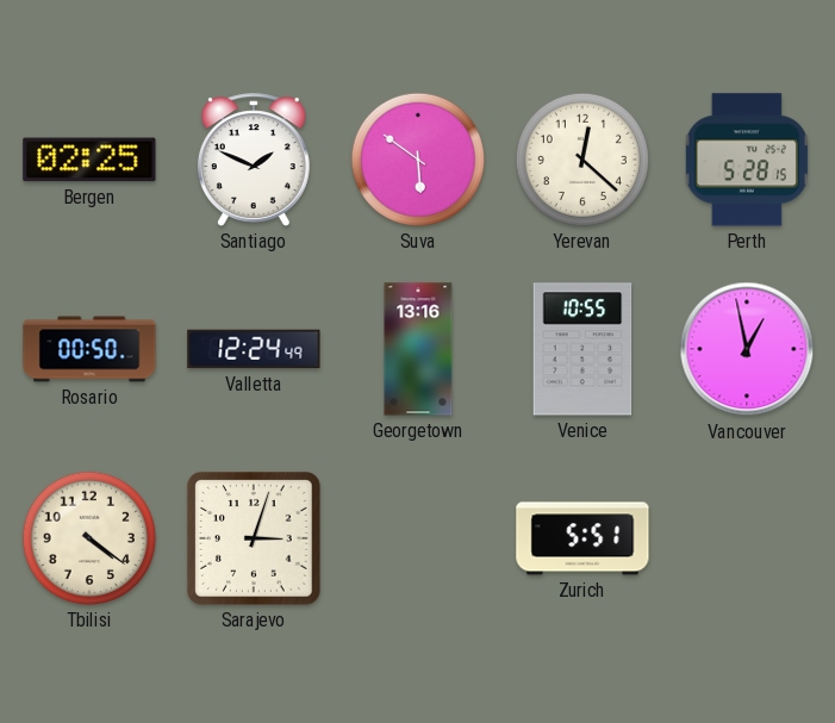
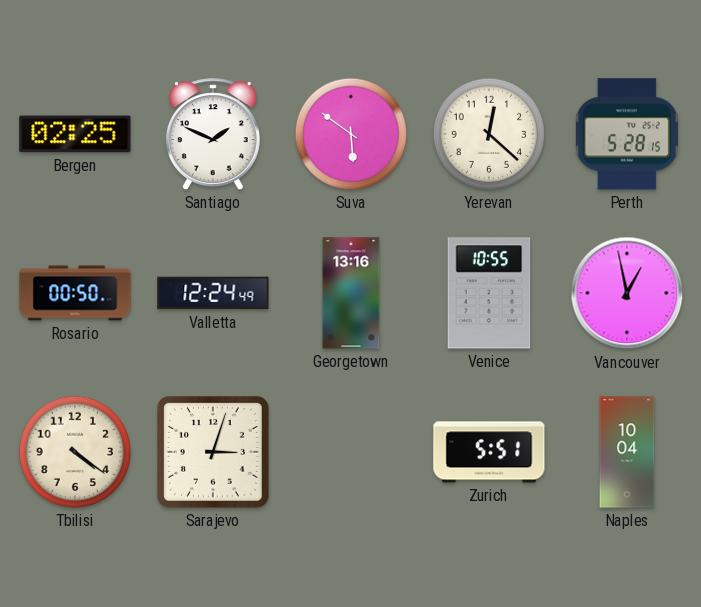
Naples: none -> 10:04
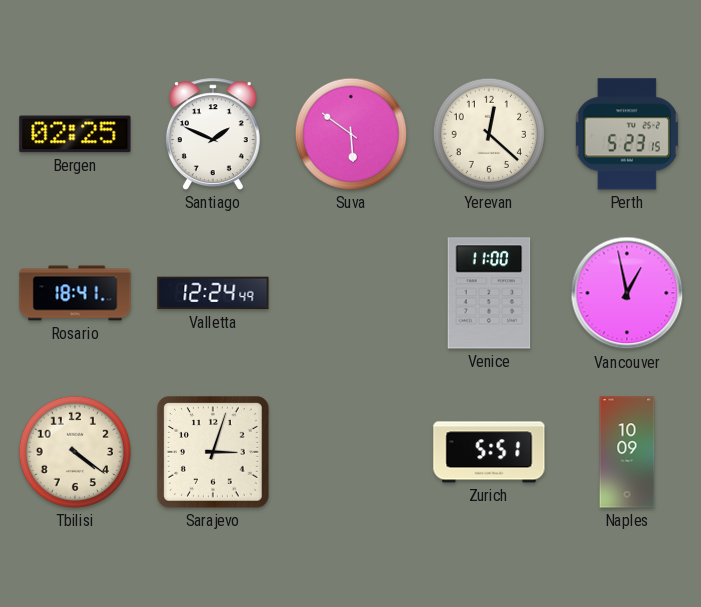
Perth: 5:28 -> 5:23
Rosario: 00:50 -> 18:41
Georgetown: 13:16 -> none
Venice: 10:55 -> 11:00
Naples: 10:04 -> 10:09
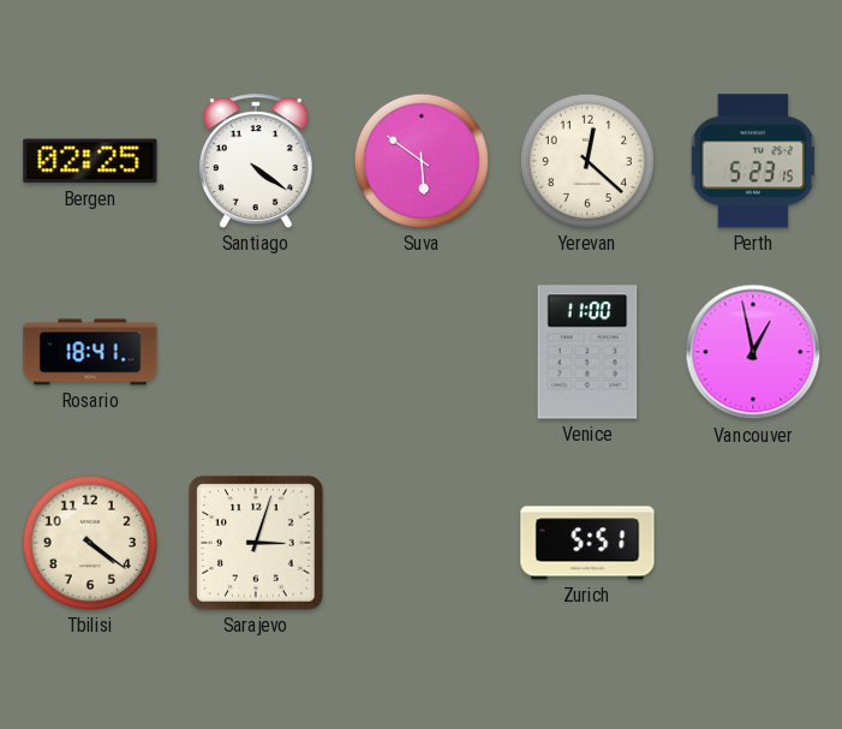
Santiago: 1:49 -> 4:21
Valletta: 12:24 -> none
Naples: 10:09 -> none
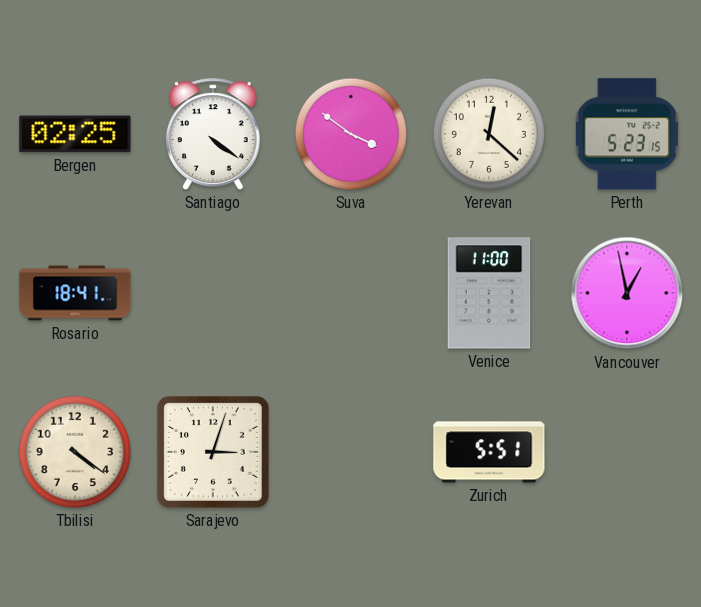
Suva: 5:51 -> 3:51
